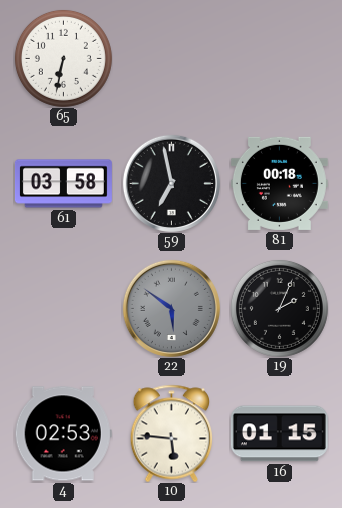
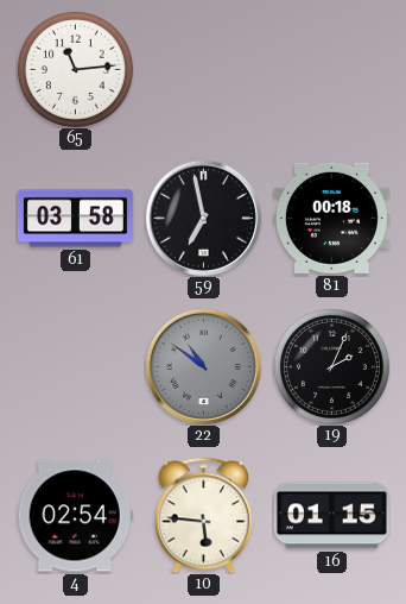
65: 6:32 -> 11:14
22: 5:51 -> 10:51
4: 02:53 -> 02:54
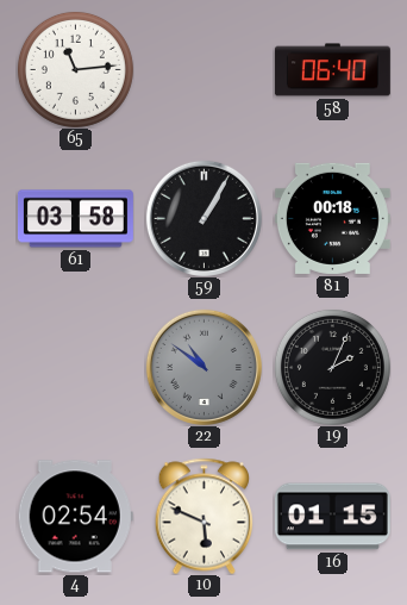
58: none -> 06:40
59: 6:58 -> 1:05
10: 5:46 -> 5:49
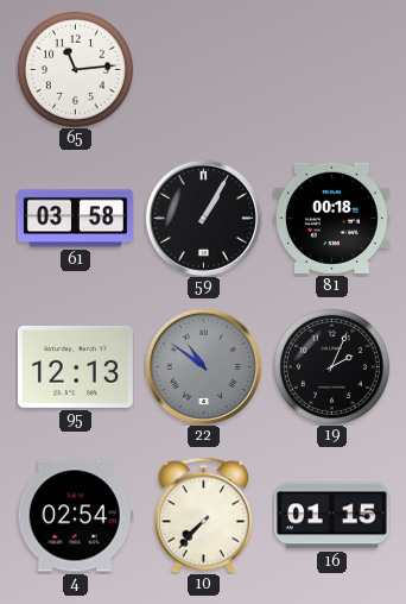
58: 06:40 -> none
95: none -> 12:13
10: 5:49 -> 7:37
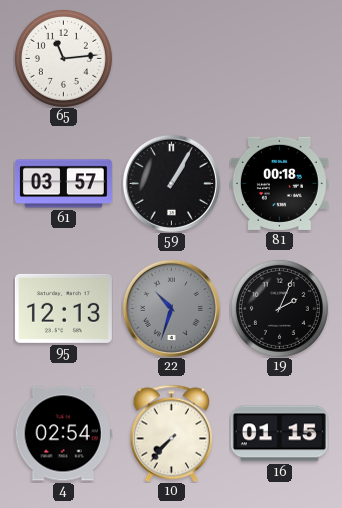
61: 03:58 -> 03:57
22: 10:51 -> 10:33
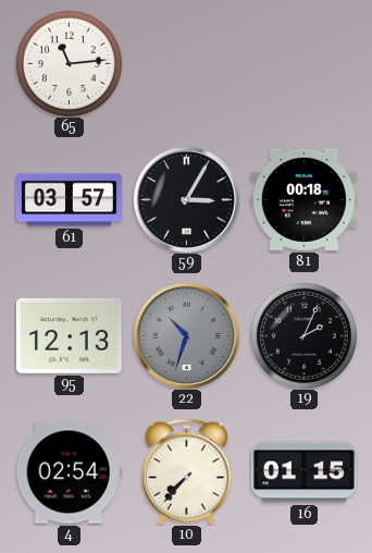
59: 1:05 -> 3:05
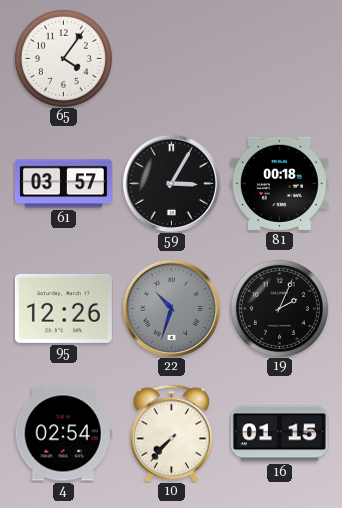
65: 11:14 -> 4:06
95: 12:13 -> 12:26
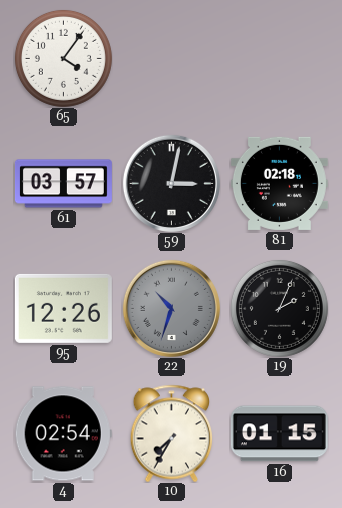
59: 3:05 -> 3:02
81: 00:18 -> 02:18
10: 7:37 -> 7:35
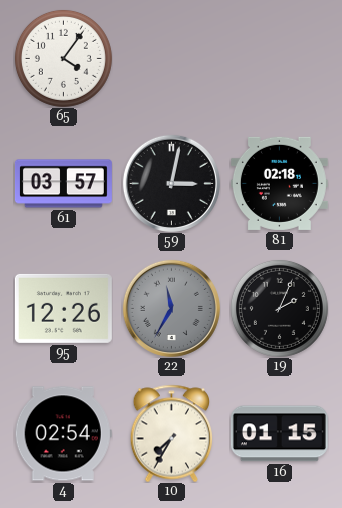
22: 10:33 -> 11:35
